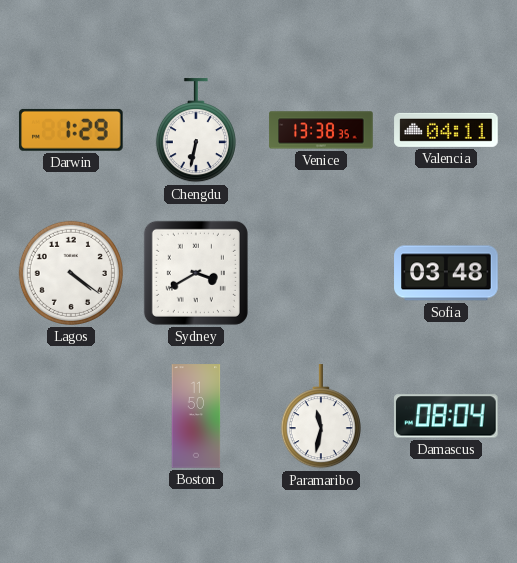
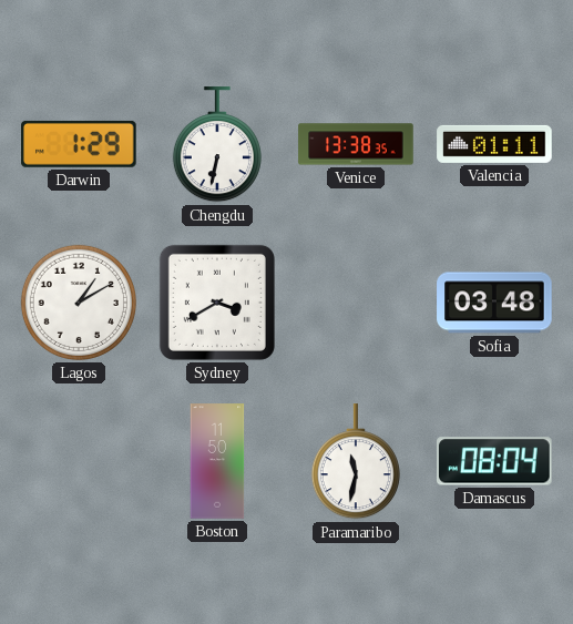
Valencia: 04:11 -> 01:11
Lagos: 4:21 -> 1:10
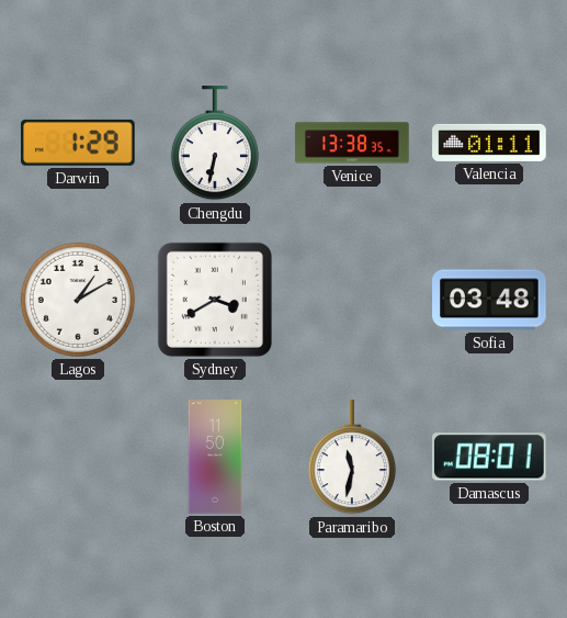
Damascus: 08:04 -> 08:01
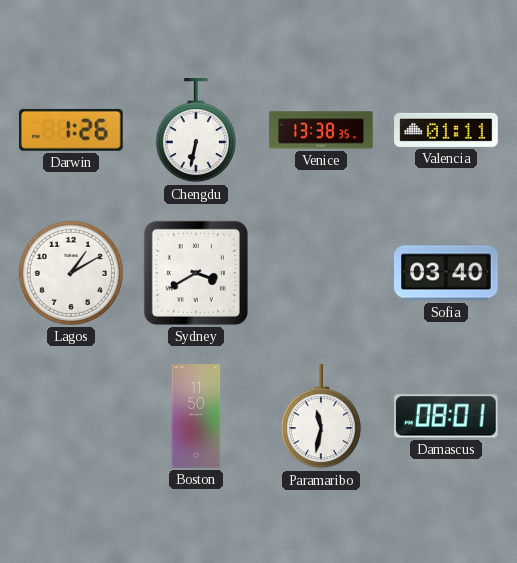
Darwin: 1:29 -> 1:26
Sofia: 03:48 -> 03:40
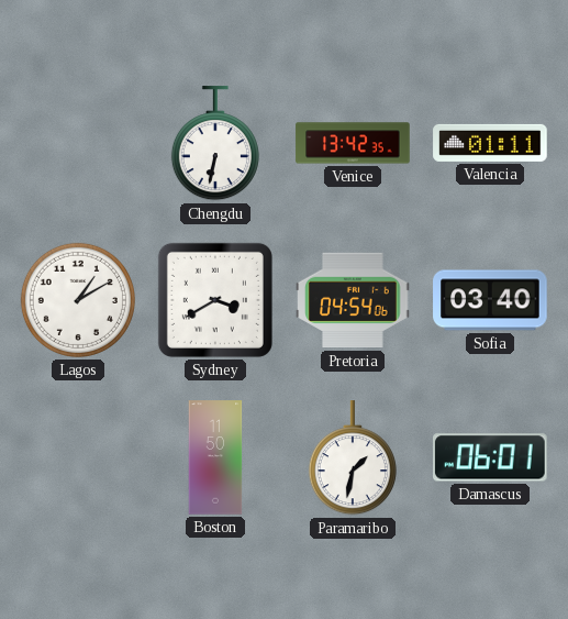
Darwin: 1:26 -> none
Venice: 13:38 -> 13:42
Pretoria: none -> 04:54
Paramaribo: 11:32 -> 1:32
Damascus: 08:01 -> 06:01
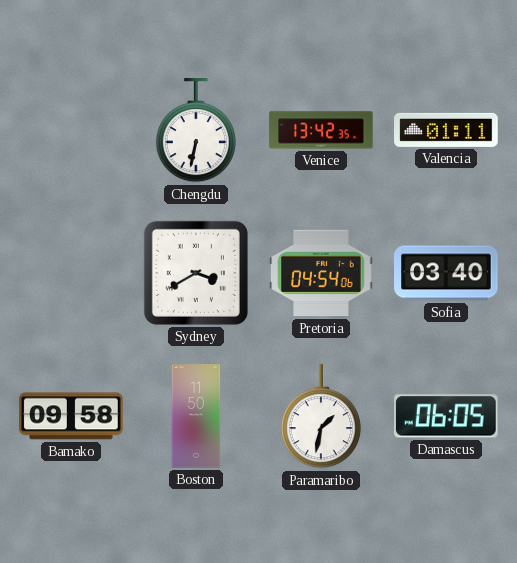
Lagos: 1:10 -> none
Bamako: none -> 09:58
Damascus: 06:01 -> 06:05
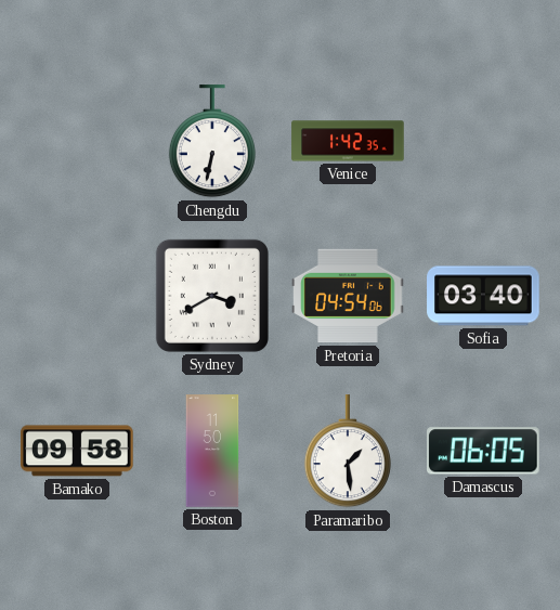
Venice: 13:42 -> 1:42
Valencia: 01:11 -> none
Paramaribo: 1:32 -> 1:29
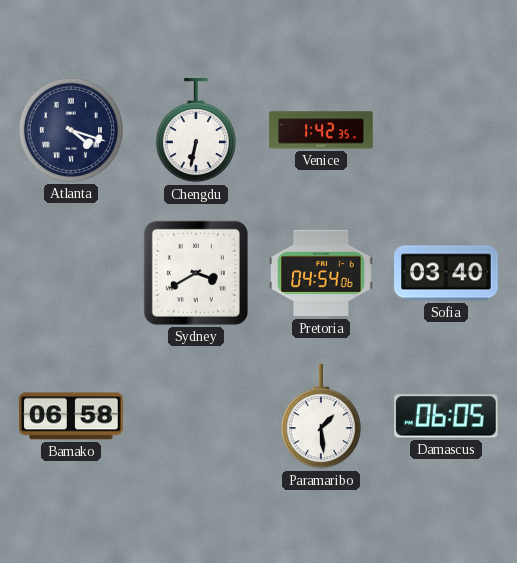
Atlanta: none -> 4:18
Bamako: 09:58 -> 06:58
Boston: 11:50 -> none
